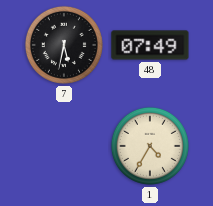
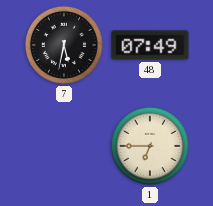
1: 4:35 -> 6:45
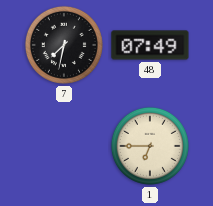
7: 5:32 -> 7:32
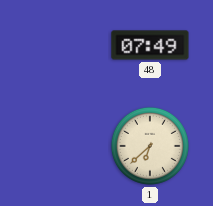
7: 7:32 -> none
1: 6:45 -> 6:38
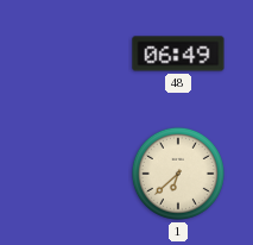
48: 07:49 -> 06:49
